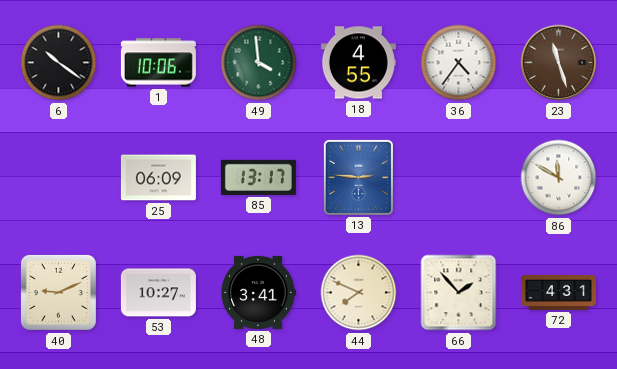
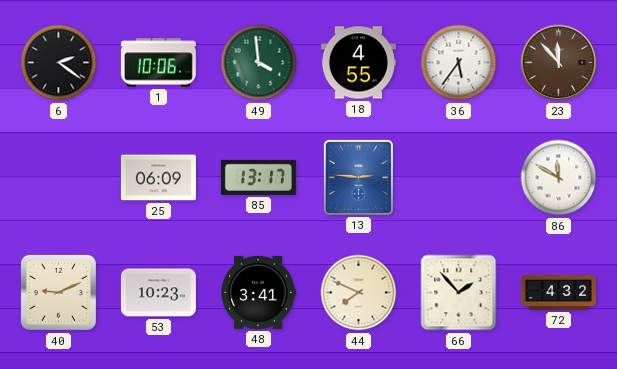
6: 10:21 -> 2:21
36: 4:36 -> 5:36
23: 11:27 -> 11:53
53: 10:27 -> 10:23
72: 4:31 -> 4:32
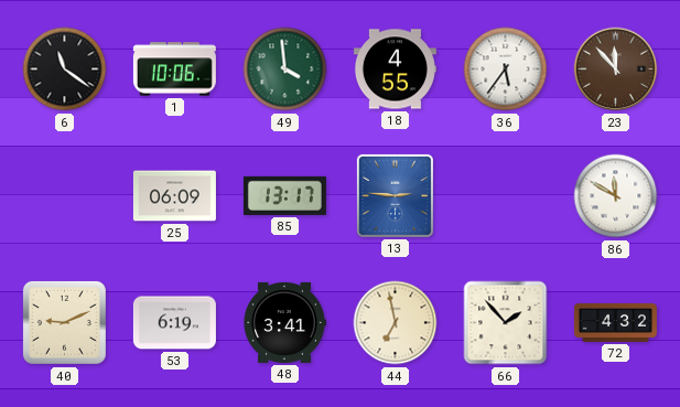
6: 2:21 -> 11:21
53: 10:23 -> 6:19
44: 7:49 -> 6:58
